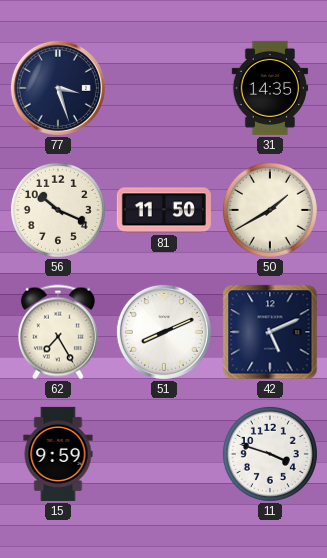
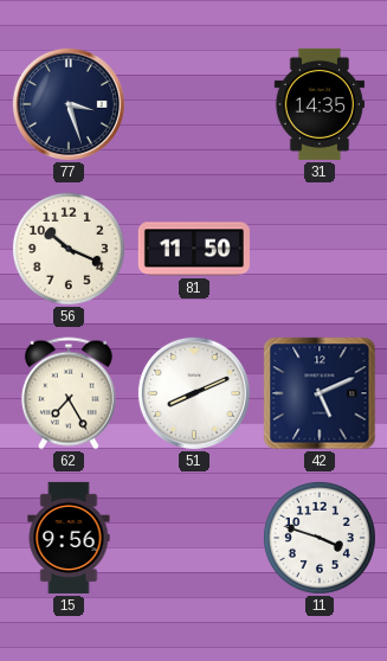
50: 1:40 -> none
15: 9:59 -> 9:56
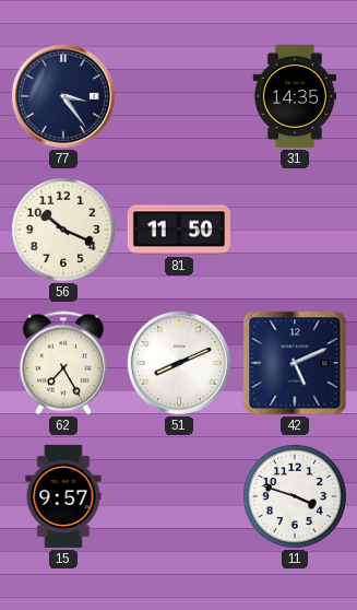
77: 3:27 -> 3:24
15: 9:56 -> 9:57
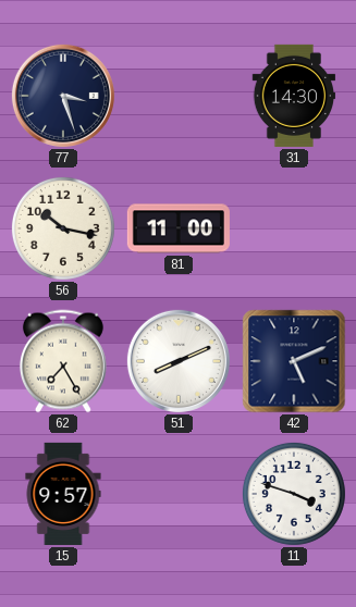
77: 3:24 -> 3:27
31: 14:35 -> 14:30
56: 10:19 -> 10:17
81: 11:50 -> 11:00
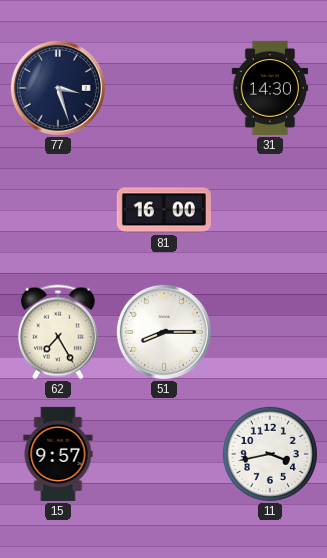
56: 10:17 -> none
81: 11:00 -> 16:00
51: 8:11 -> 8:15
42: 5:11 -> none
11: 3:48 -> 3:43
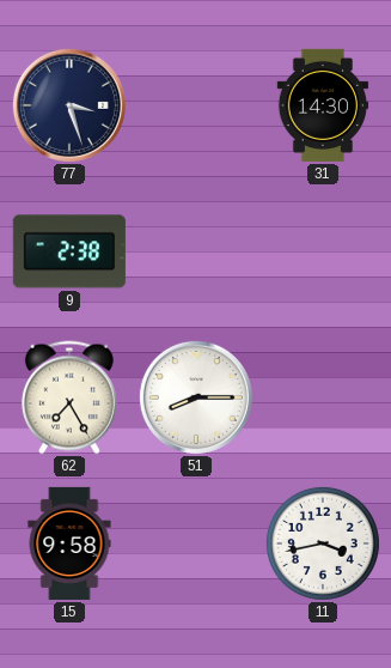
9: none -> 2:38
81: 16:00 -> none
15: 9:57 -> 9:58
